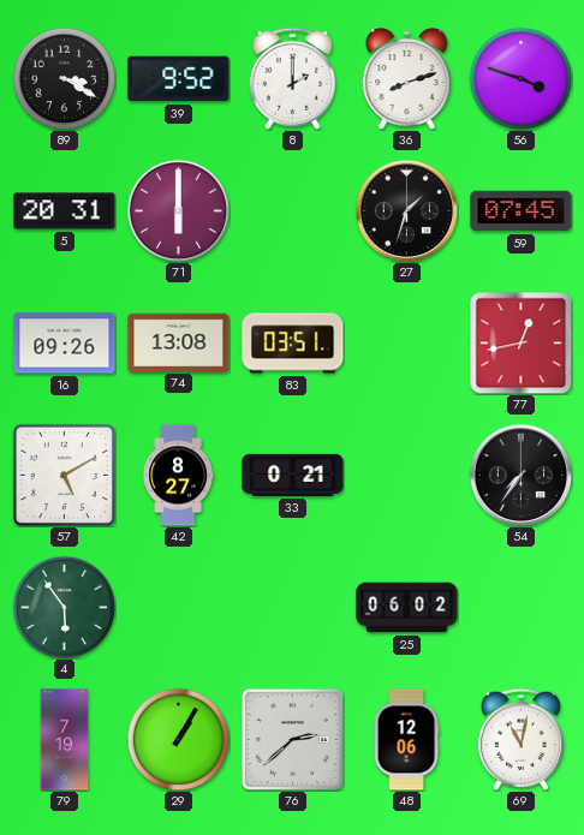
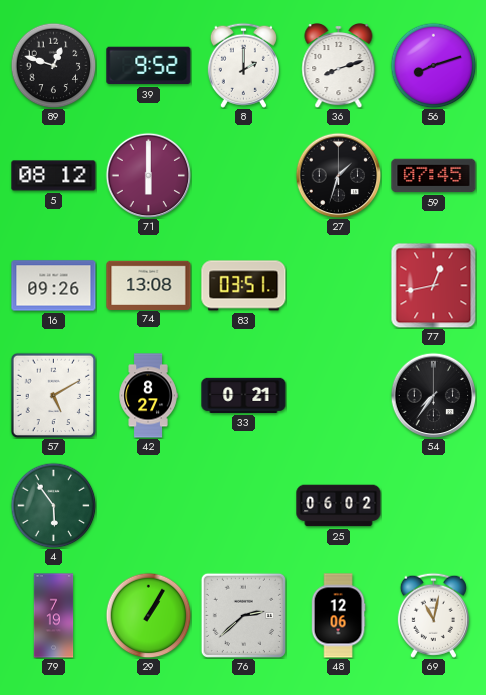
89: 3:20 -> 12:48
56: 3:48 -> 8:12
5: 20:31 -> 08:12
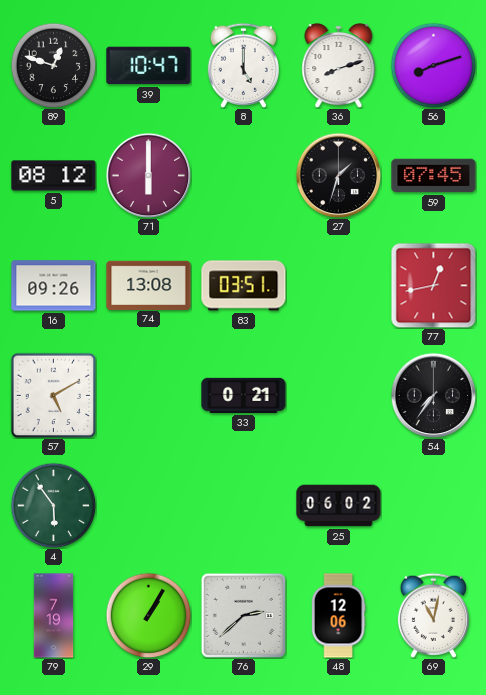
39: 9:52 -> 10:47
8: 2:00 -> 5:00
42: 8:27 -> none
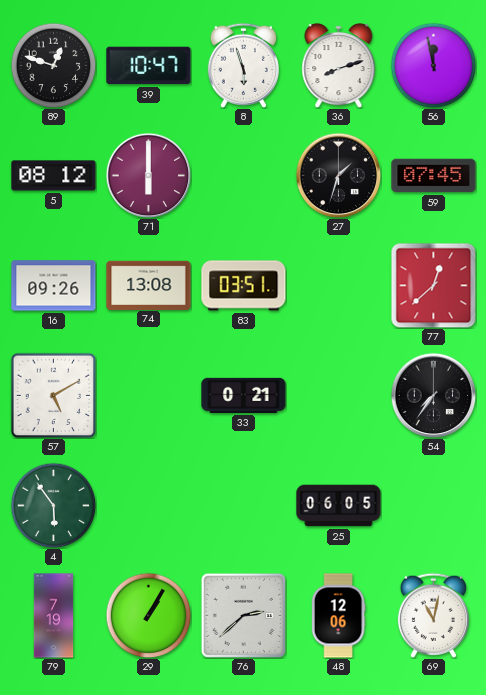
8: 5:00 -> 5:57
56: 8:12 -> 11:58
77: 12:43 -> 12:38
25: 06:02 -> 06:05
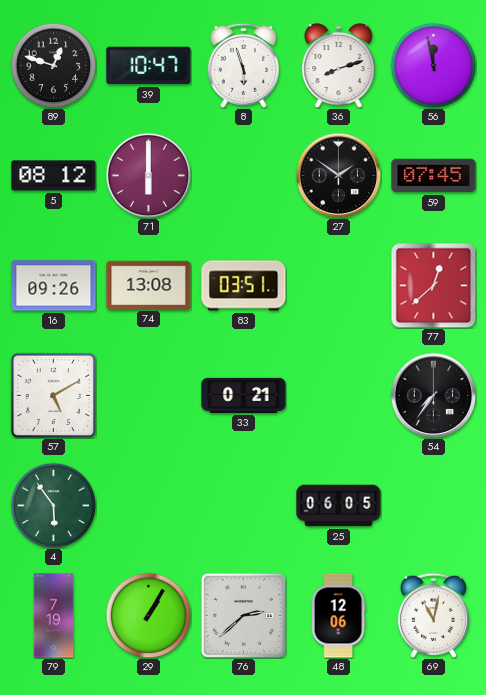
27: 1:33 -> 1:51
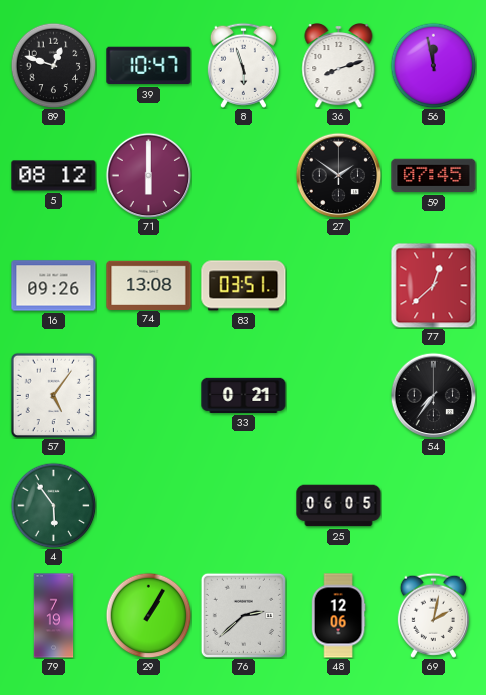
57: 5:10 -> 5:06
69: 11:02 -> 2:02
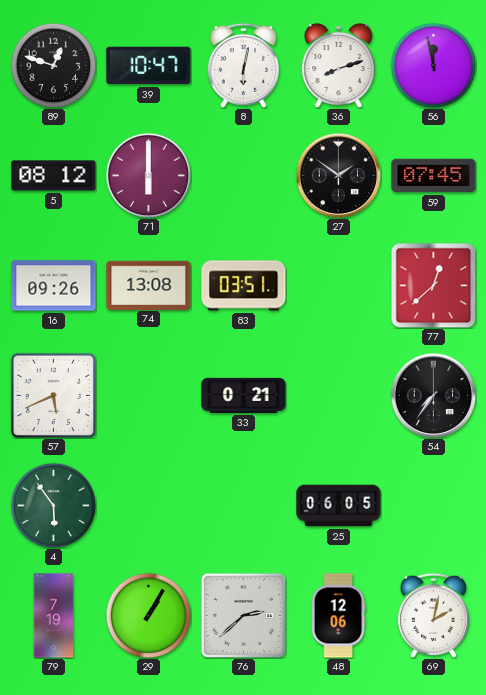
8: 5:57 -> 6:02
57: 5:06 -> 5:41
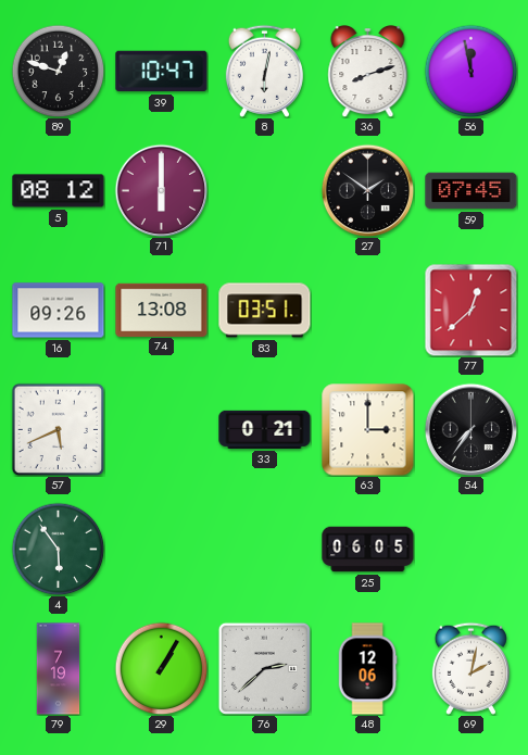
63: none -> 3:00
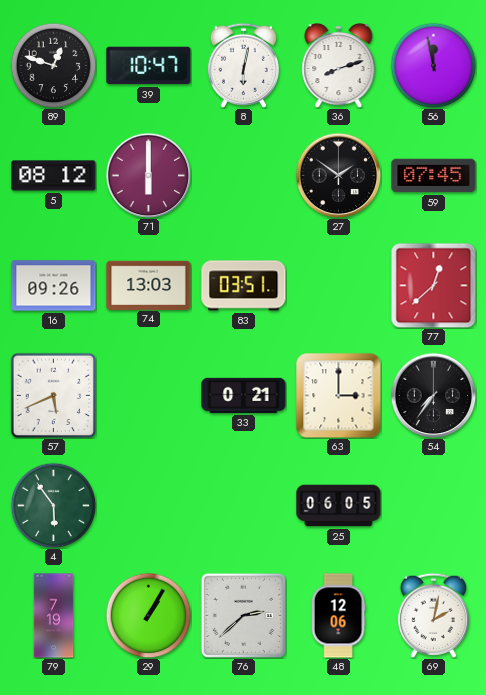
74: 13:08 -> 13:03
